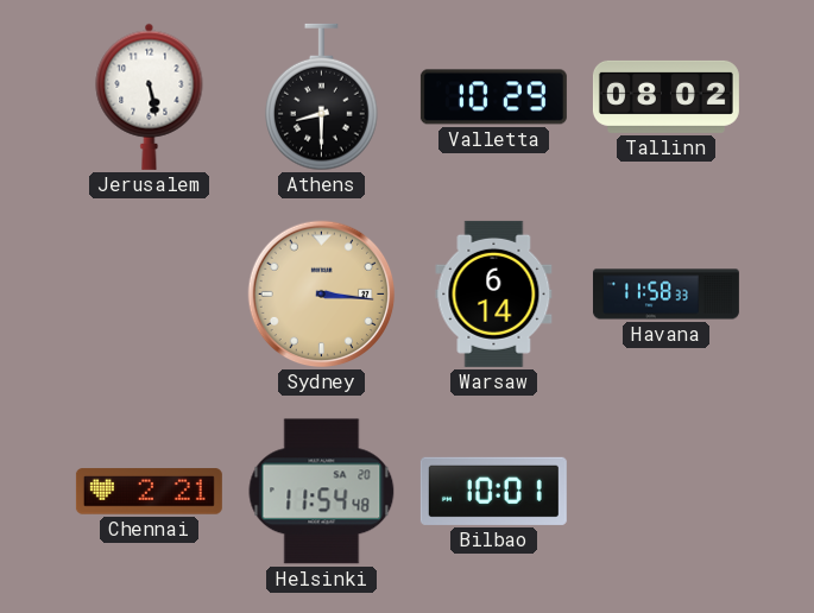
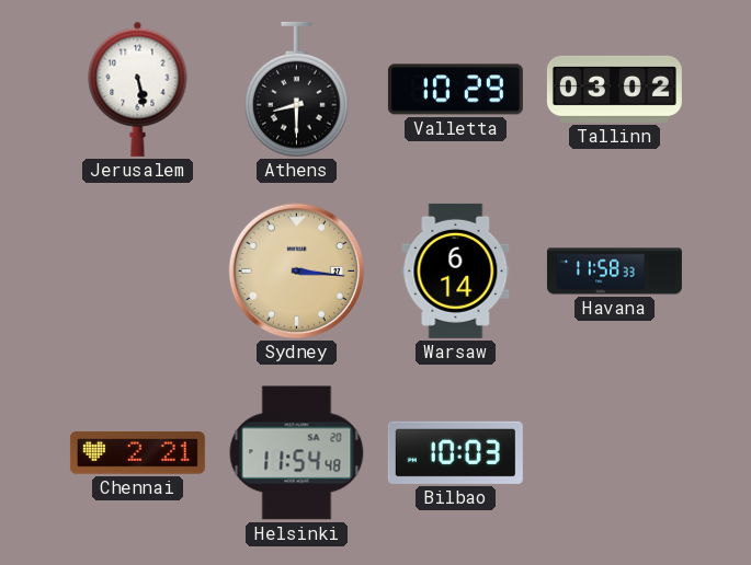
Tallinn: 08:02 -> 03:02
Bilbao: 10:01 -> 10:03
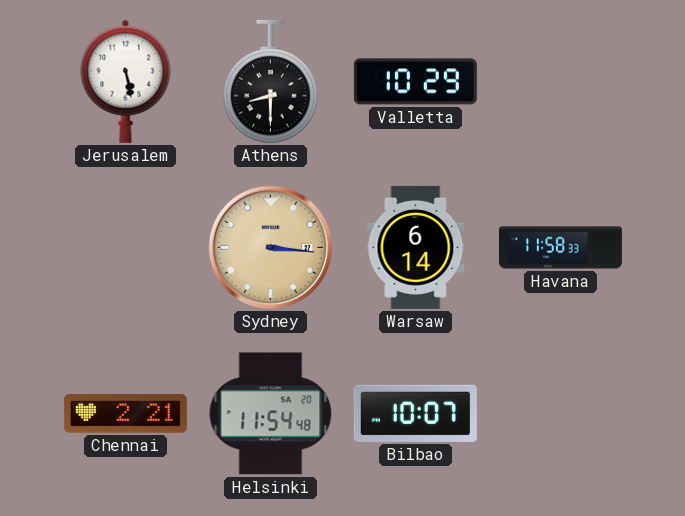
Tallinn: 03:02 -> none
Bilbao: 10:03 -> 10:07
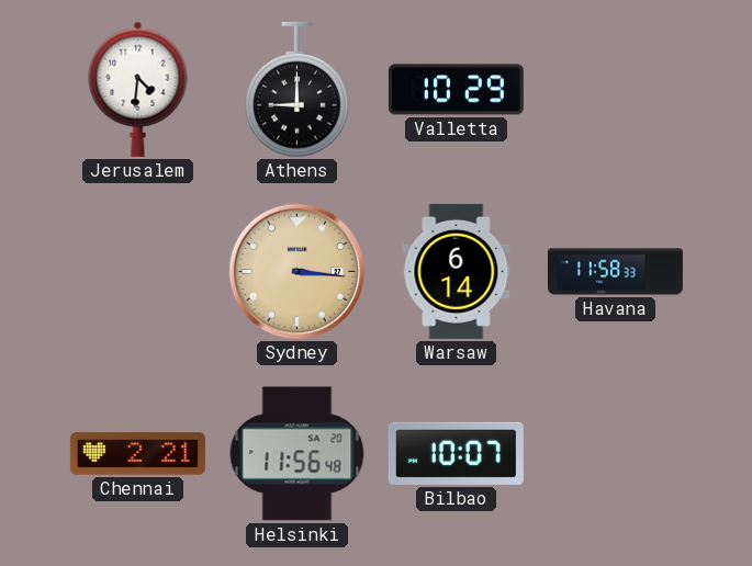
Jerusalem: 5:28 -> 4:31
Athens: 8:30 -> 9:00
Helsinki: 11:54 -> 11:56
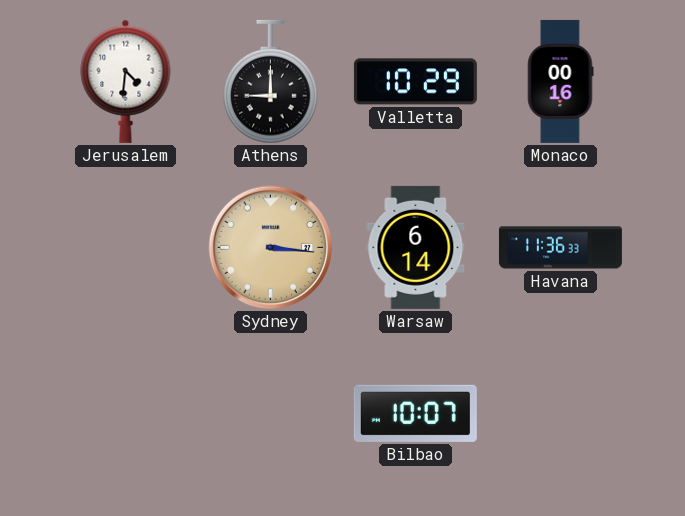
Monaco: none -> 00:16
Havana: 11:58 -> 11:36
Chennai: 2:21 -> none
Helsinki: 11:56 -> none
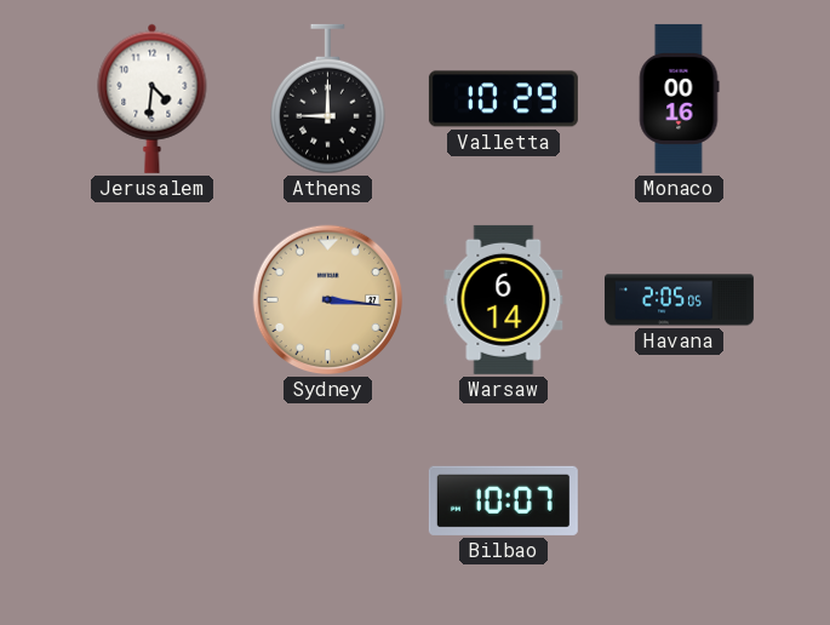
Havana: 11:36 -> 2:05
